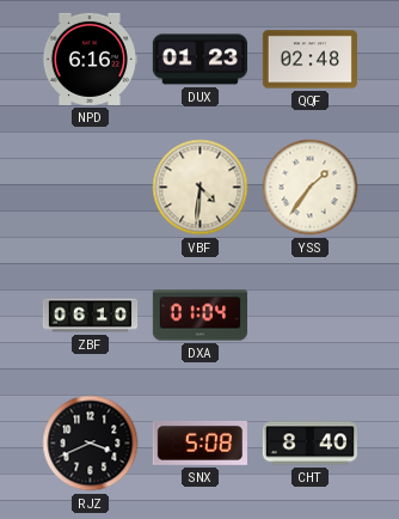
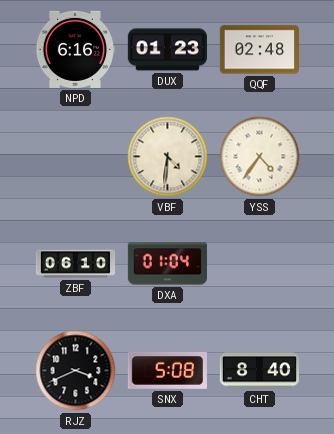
YSS: 1:36 -> 4:36
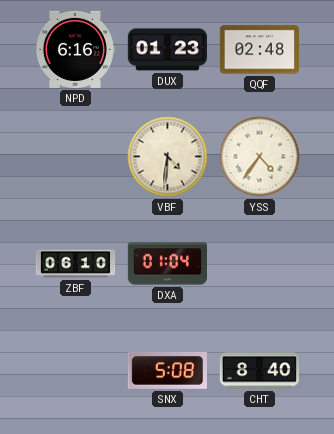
RJZ: 3:41 -> none
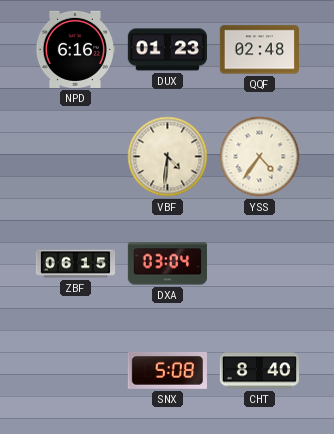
ZBF: 06:10 -> 06:15
DXA: 01:04 -> 03:04
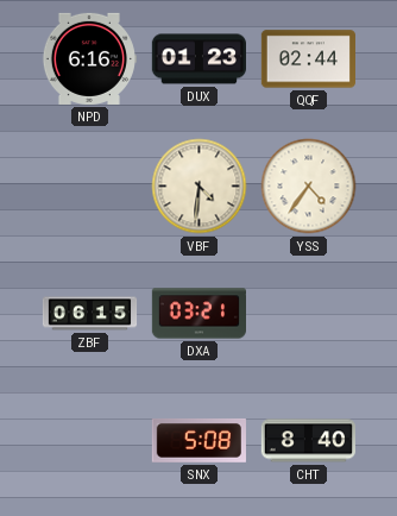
QQF: 02:48 -> 02:44
DXA: 03:04 -> 03:21
